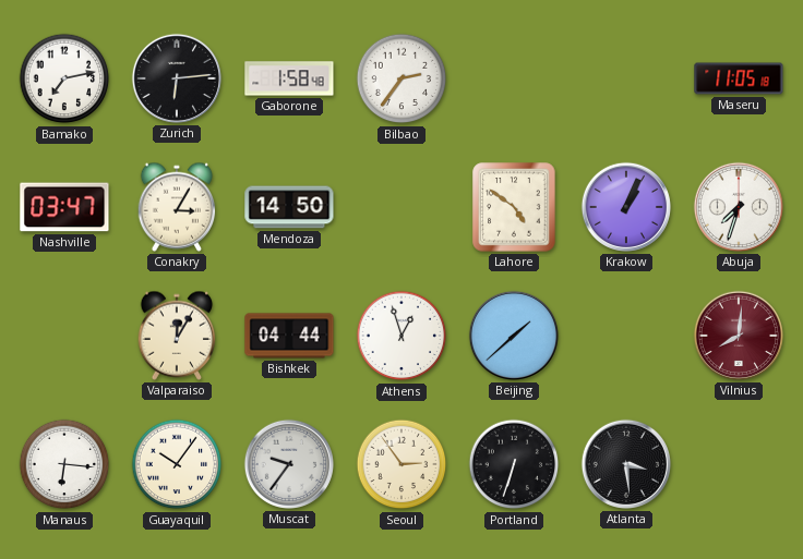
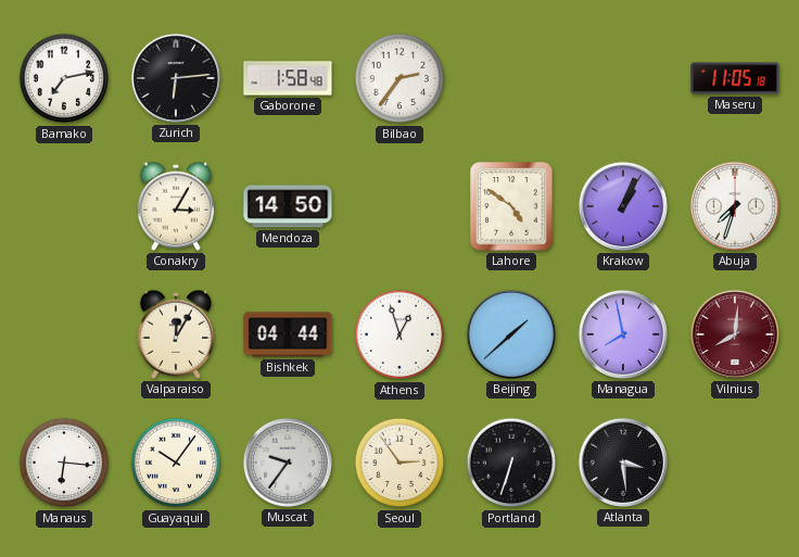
Nashville: 03:47 -> none
Managua: none -> 7:58
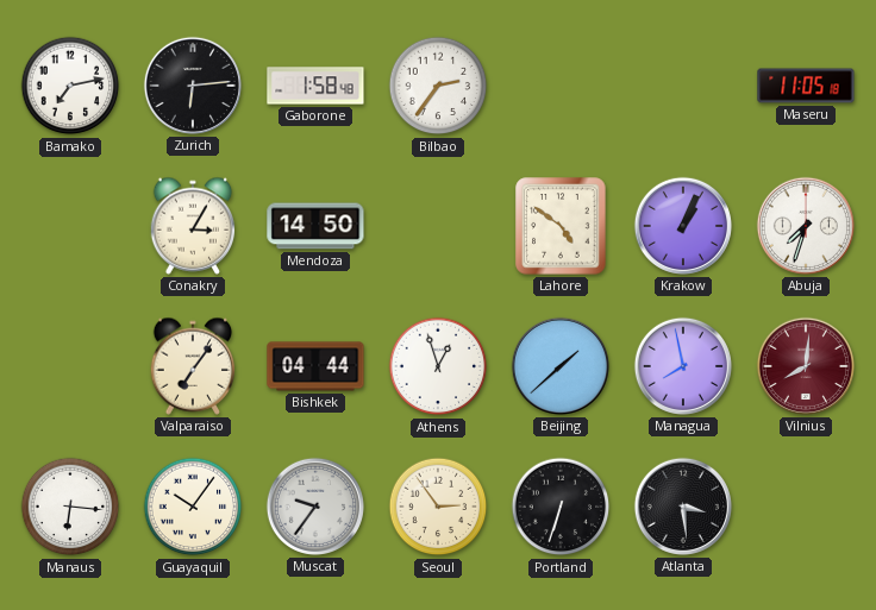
Valparaiso: 12:05 -> 7:06
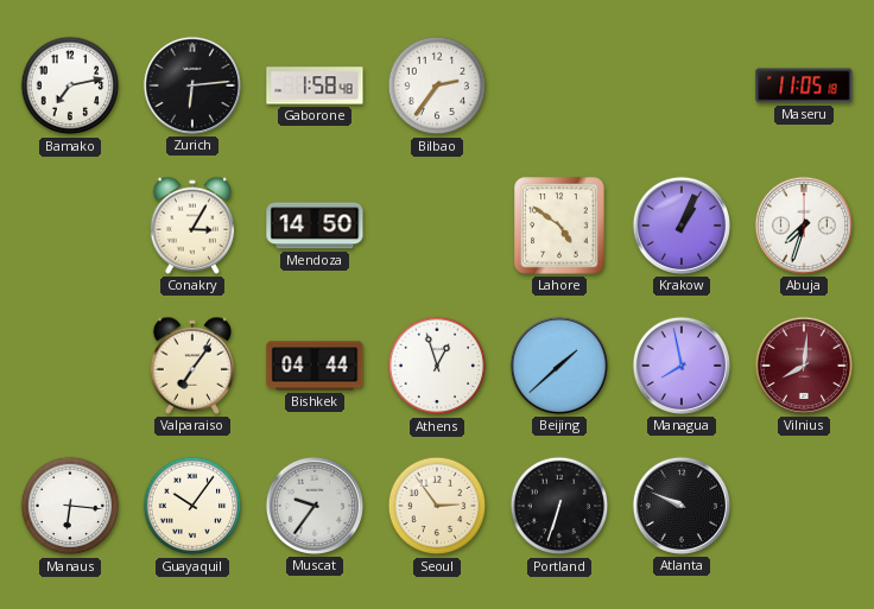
Atlanta: 3:29 -> 9:49
